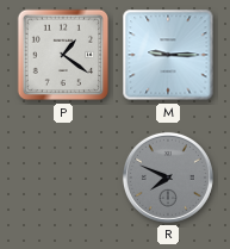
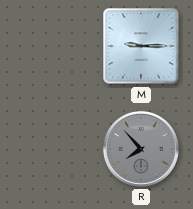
P: 1:21 -> none
R: 7:49 -> 7:53
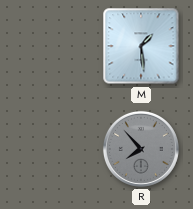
M: 9:15 -> 1:29
